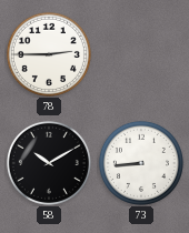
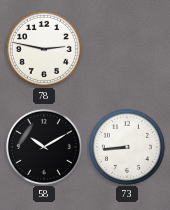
78: 2:45 -> 2:47
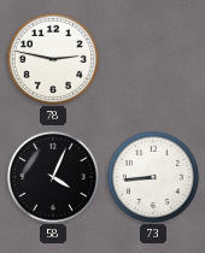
58: 10:10 -> 4:04
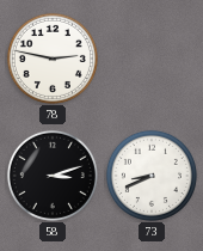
58: 4:04 -> 3:12
73: 8:44 -> 8:41
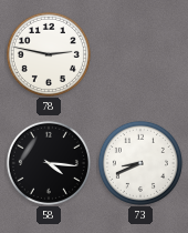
58: 3:12 -> 4:16
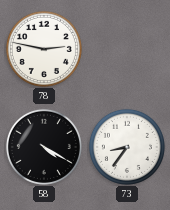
58: 4:16 -> 4:20
73: 8:41 -> 8:36
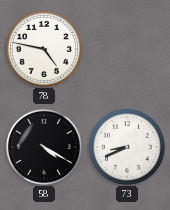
78: 2:47 -> 4:47
73: 8:36 -> 8:41
